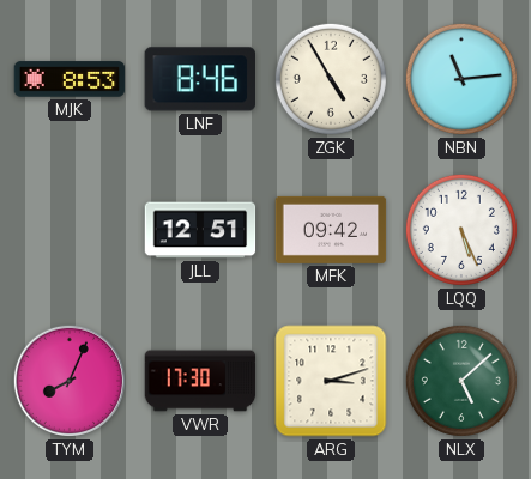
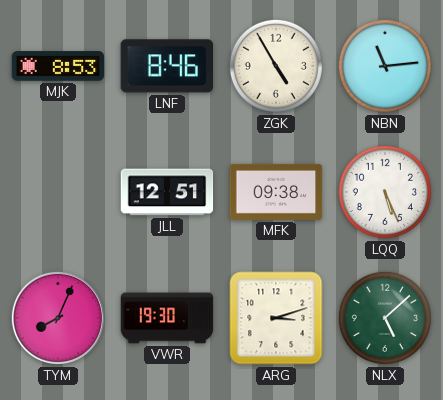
MFK: 09:42 -> 09:38
VWR: 17:30 -> 19:30
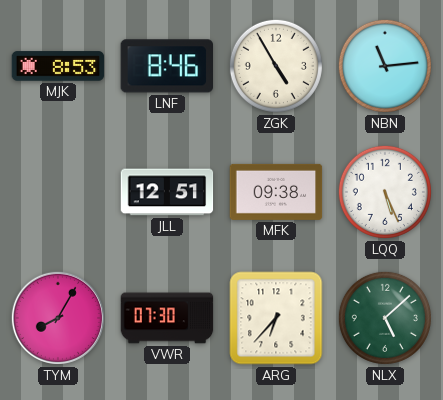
TYM: 8:04 -> 8:05
VWR: 19:30 -> 07:30
ARG: 3:12 -> 6:37
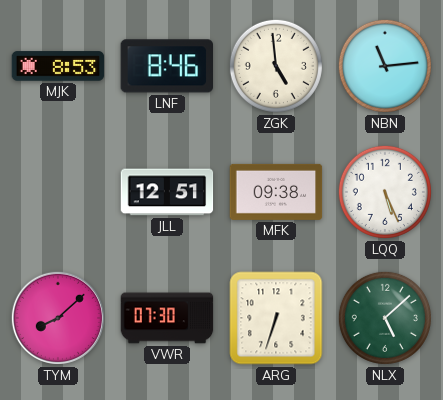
ZGK: 4:55 -> 4:59
TYM: 8:05 -> 8:08
ARG: 6:37 -> 6:33
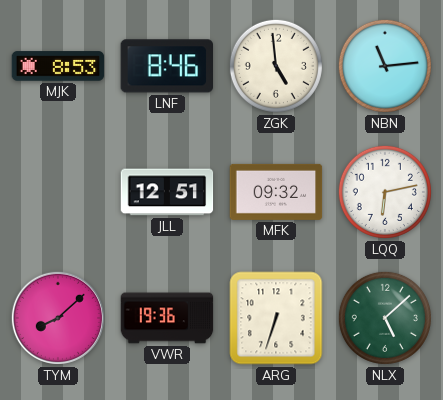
MFK: 09:38 -> 09:32
LQQ: 5:26 -> 6:13
VWR: 07:30 -> 19:36
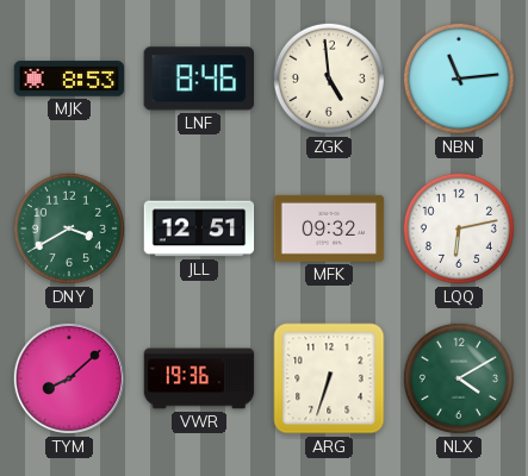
DNY: none -> 3:40
NLX: 5:08 -> 4:10
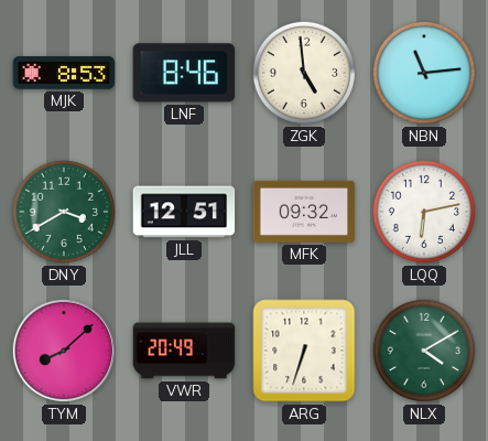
VWR: 19:36 -> 20:49
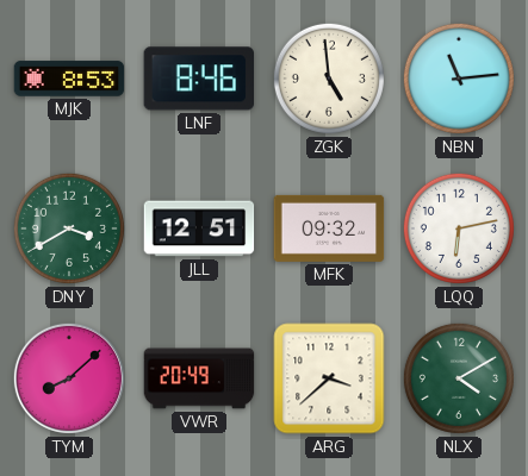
ARG: 6:33 -> 3:38
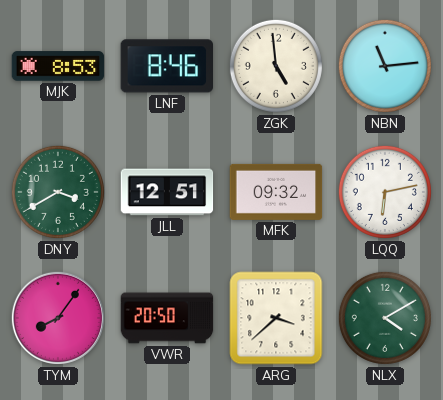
TYM: 8:08 -> 8:06
VWR: 20:49 -> 20:50
